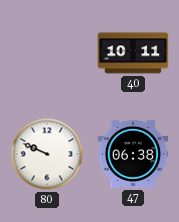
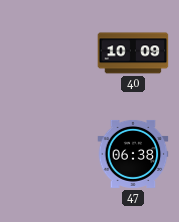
40: 10:11 -> 10:09
80: 9:49 -> none
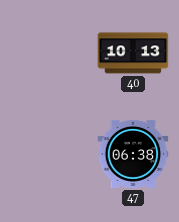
40: 10:09 -> 10:13
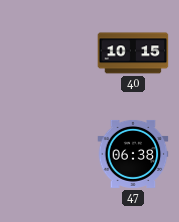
40: 10:13 -> 10:15
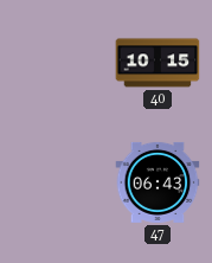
47: 06:38 -> 06:43
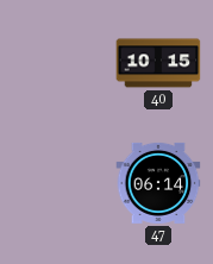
47: 06:43 -> 06:14
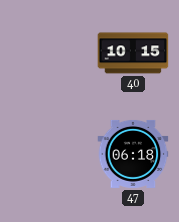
47: 06:14 -> 06:18
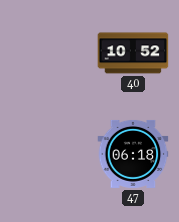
40: 10:15 -> 10:52
